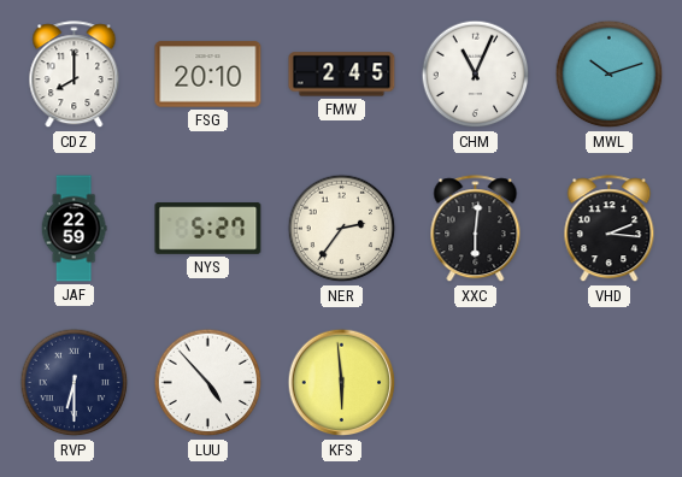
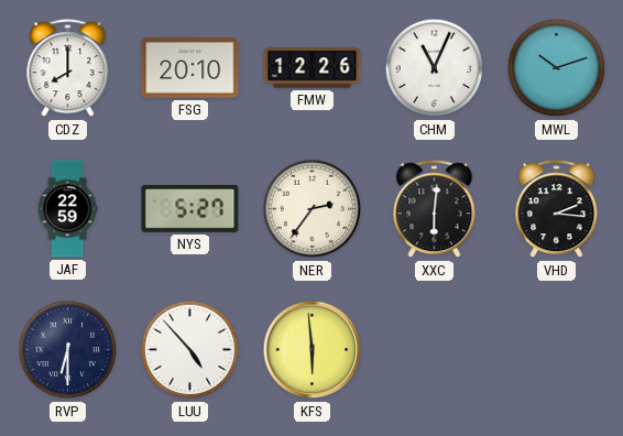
FMW: 2:45 -> 12:26
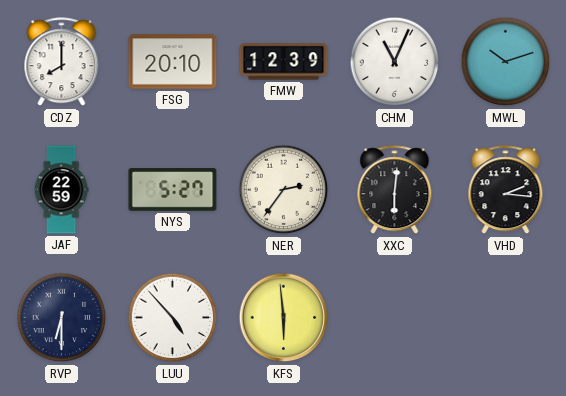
FMW: 12:26 -> 12:39
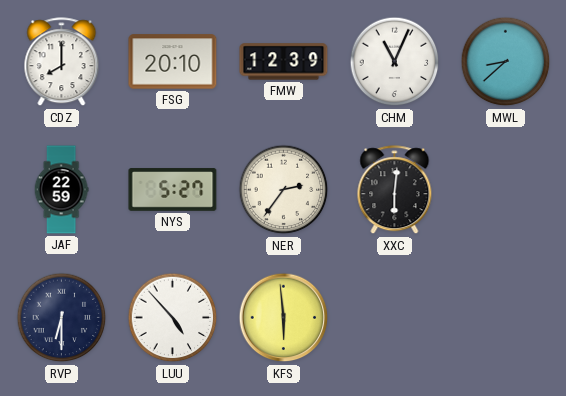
MWL: 10:12 -> 8:38
VHD: 2:16 -> none
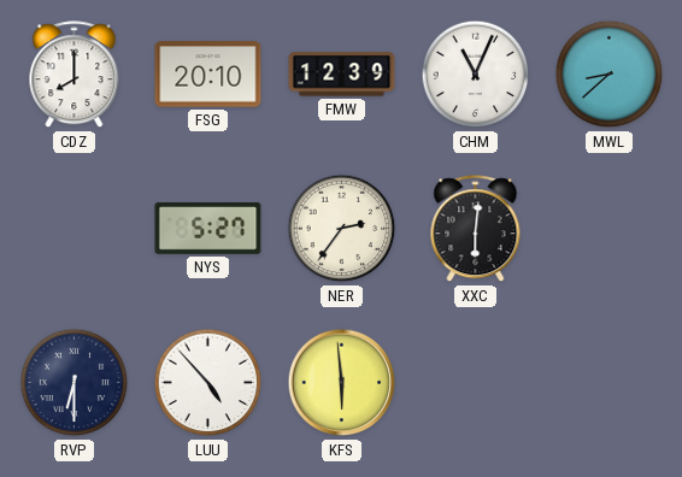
JAF: 22:59 -> none
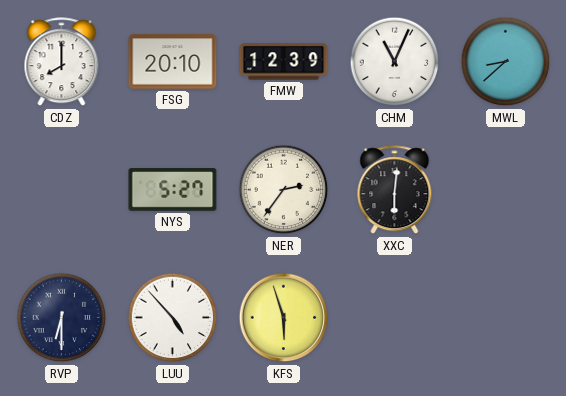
KFS: 5:59 -> 5:57
